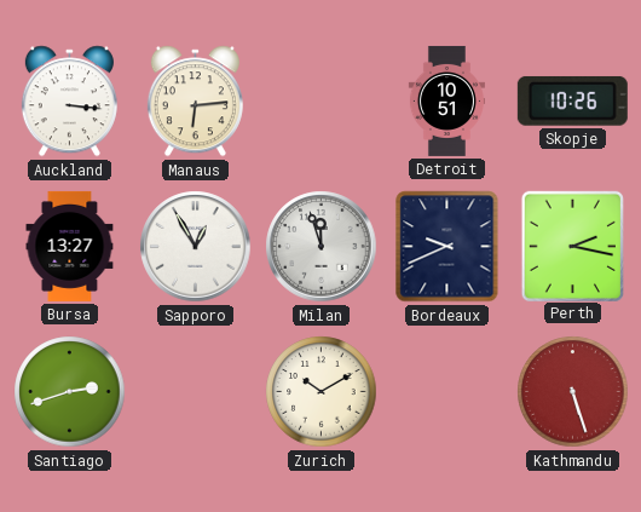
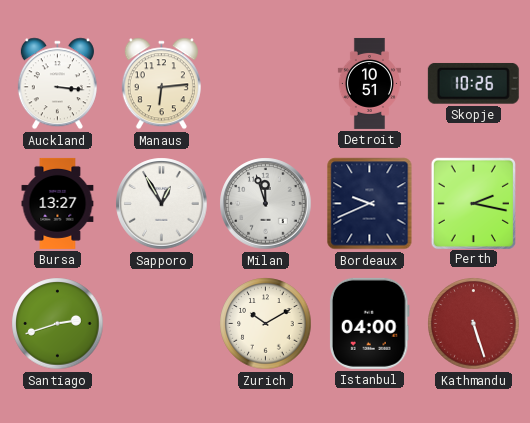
Istanbul: none -> 04:00
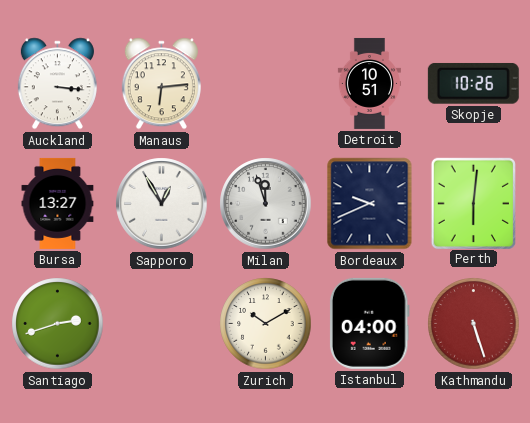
Perth: 2:17 -> 6:01
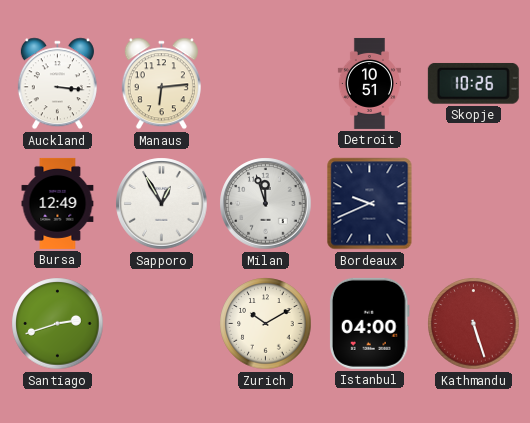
Bursa: 13:27 -> 12:49
Perth: 6:01 -> none
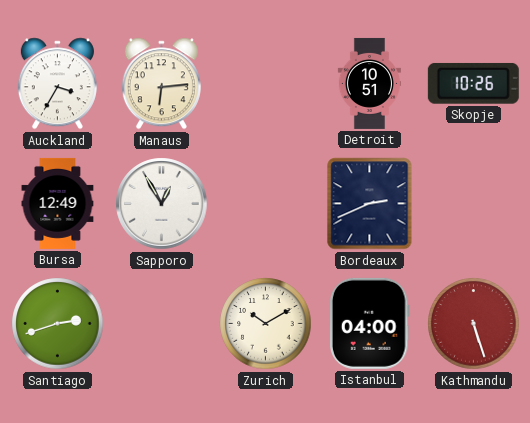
Auckland: 3:16 -> 3:35
Milan: 11:57 -> none
Bordeaux: 9:41 -> 2:41
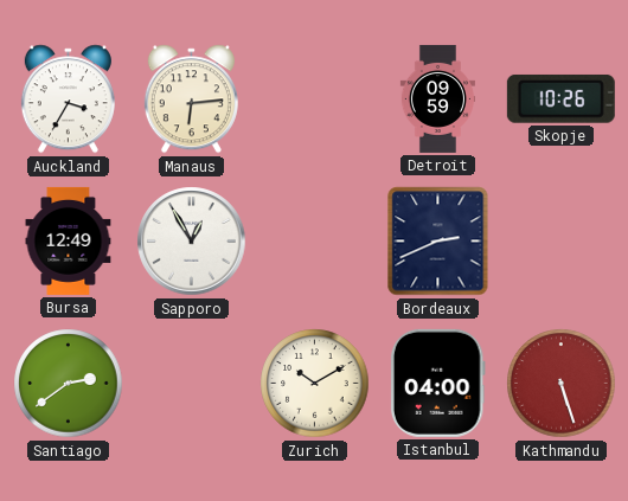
Detroit: 10:51 -> 09:59
Santiago: 2:42 -> 2:39
